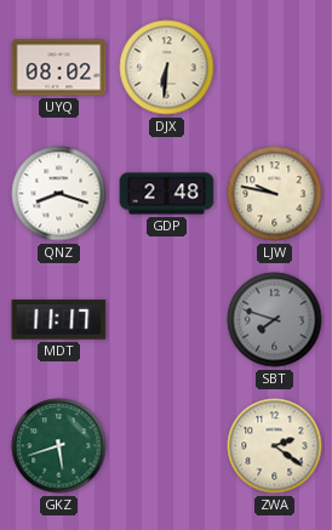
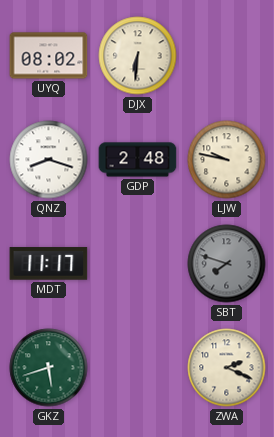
ZWA: 2:21 -> 2:19
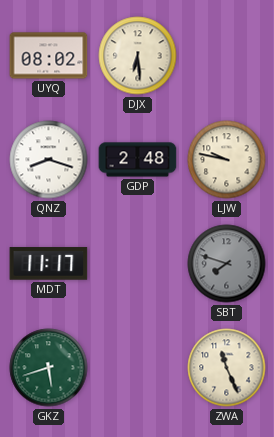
DJX: 6:31 -> 6:29
ZWA: 2:19 -> 11:26
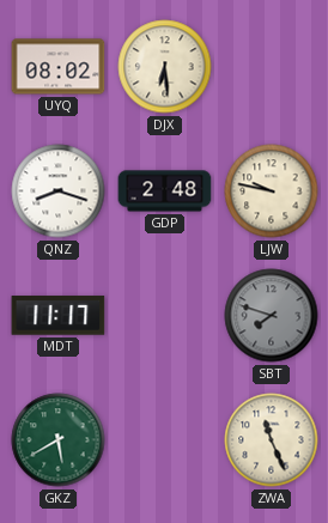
GKZ: 5:42 -> 5:40
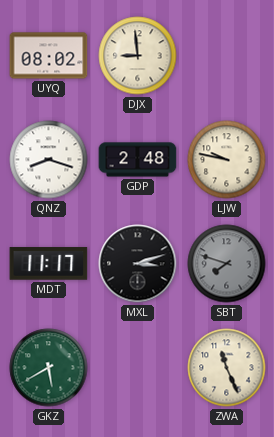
DJX: 6:29 -> 8:59
MXL: none -> 3:12
